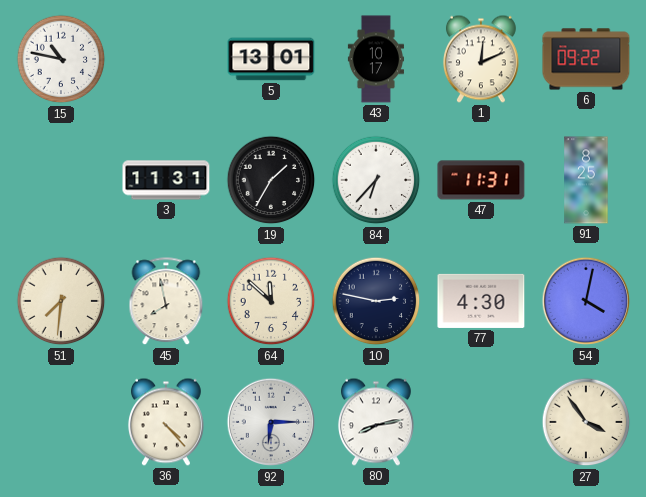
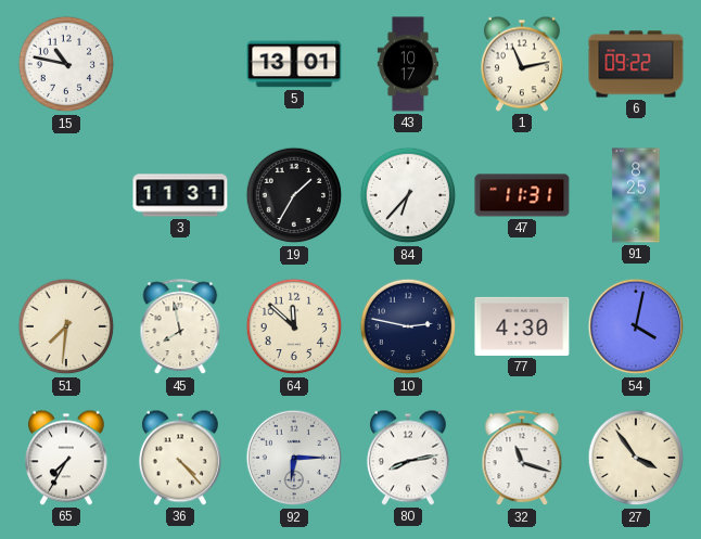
1: 12:11 -> 11:13
65: none -> 7:35
32: none -> 11:18
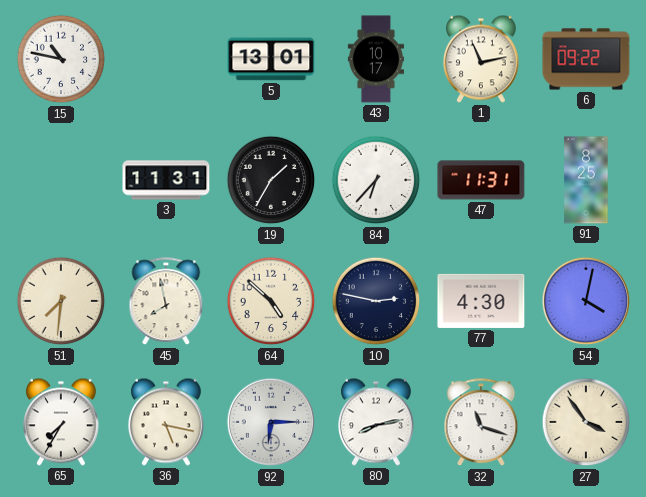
64: 11:52 -> 4:52
36: 4:23 -> 5:17
